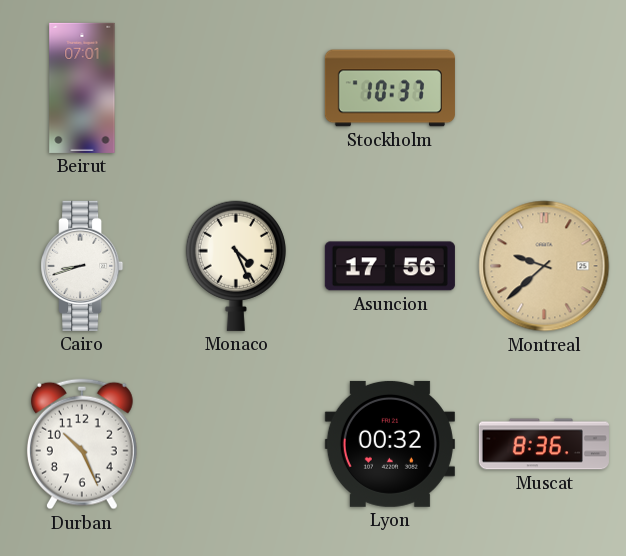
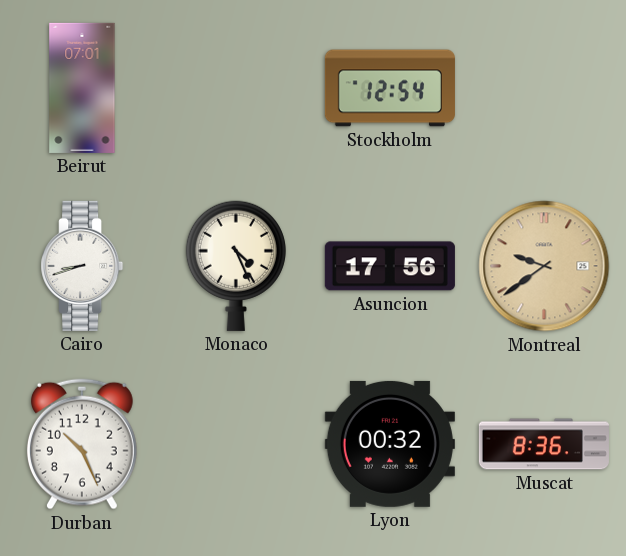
Stockholm: 10:37 -> 12:54
Montreal: 9:38 -> 9:39
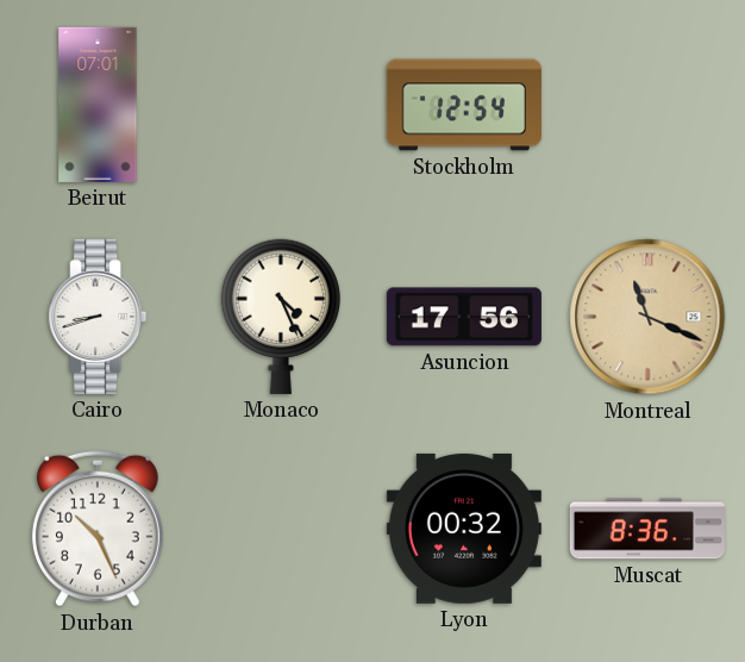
Montreal: 9:39 -> 11:19
